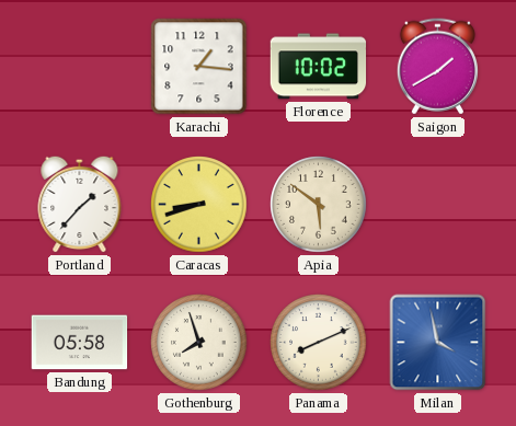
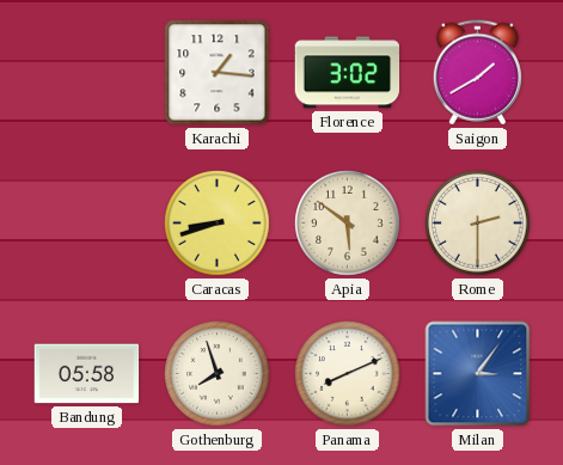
Florence: 10:02 -> 3:02
Portland: 1:37 -> none
Rome: none -> 2:30
Milan: 3:58 -> 3:06
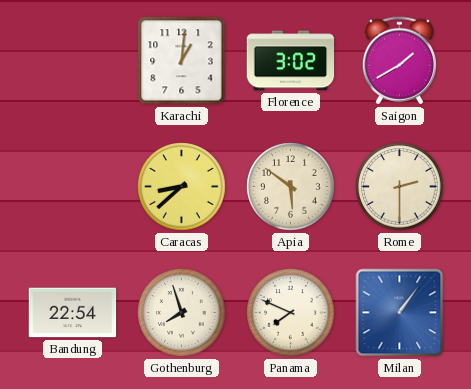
Karachi: 1:16 -> 1:01
Caracas: 8:42 -> 8:38
Bandung: 05:58 -> 22:54
Panama: 8:11 -> 7:49
Milan: 3:06 -> 1:06
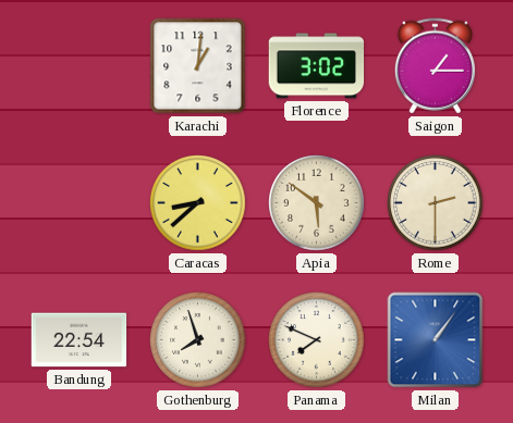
Saigon: 1:40 -> 1:15
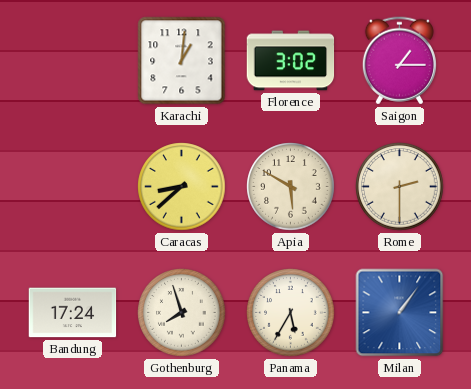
Apia: 5:51 -> 5:50
Bandung: 22:54 -> 17:24
Panama: 7:49 -> 5:35
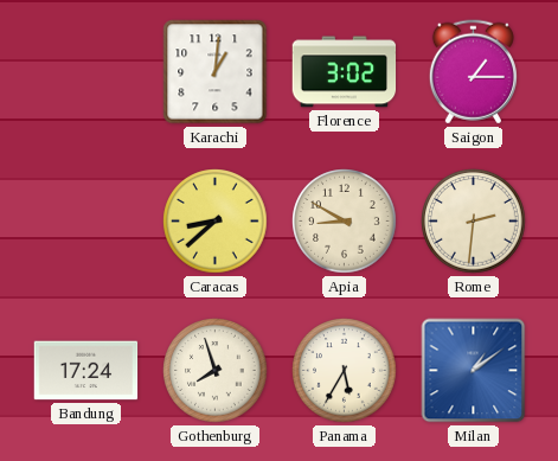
Apia: 5:50 -> 8:50
Rome: 2:30 -> 2:31
Milan: 1:06 -> 1:09
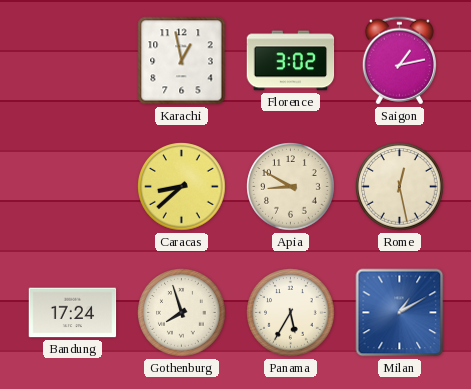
Karachi: 1:01 -> 12:58
Saigon: 1:15 -> 1:13
Rome: 2:31 -> 12:28
Milan: 1:09 -> 1:10
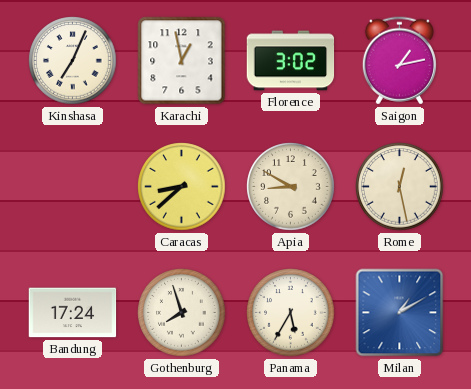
Kinshasa: none -> 7:04
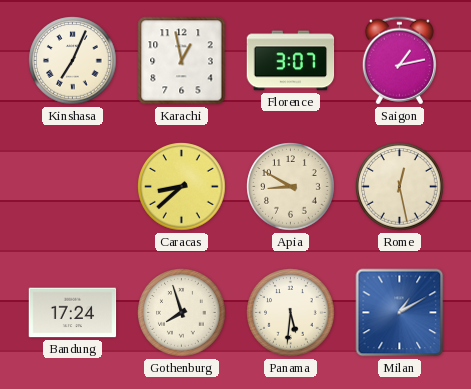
Florence: 3:02 -> 3:07
Panama: 5:35 -> 5:31
